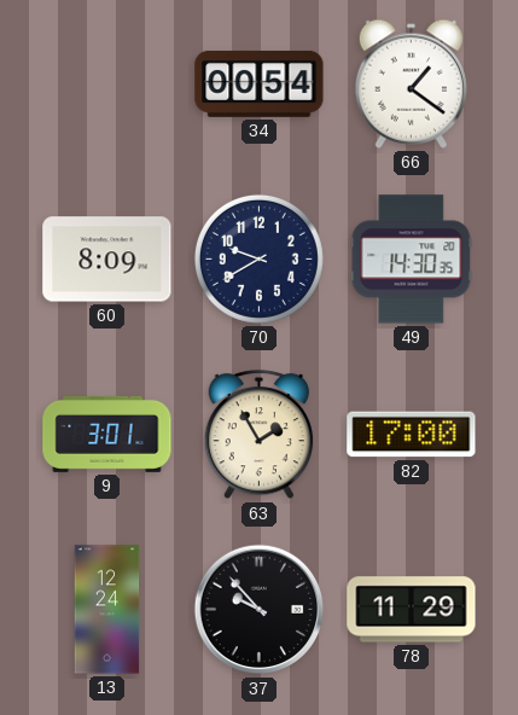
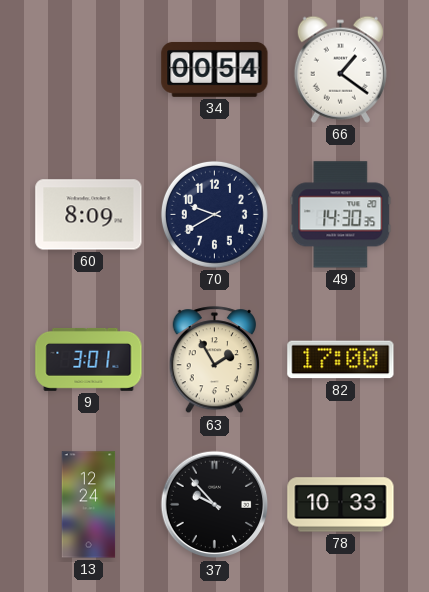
78: 11:29 -> 10:33
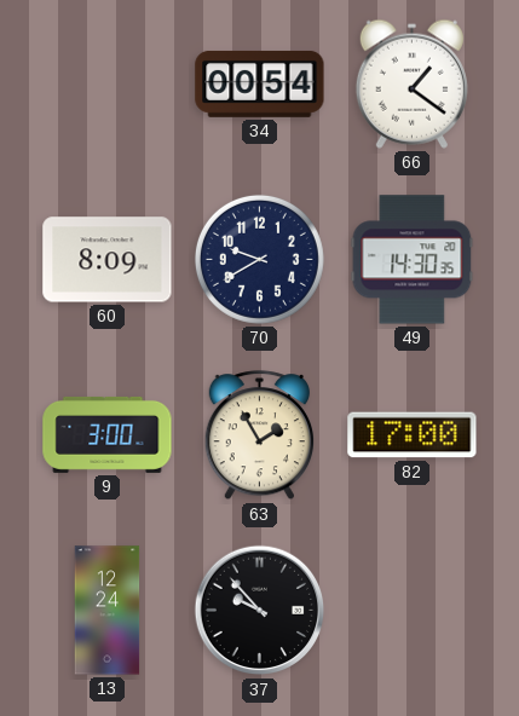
9: 3:01 -> 3:00
78: 10:33 -> none
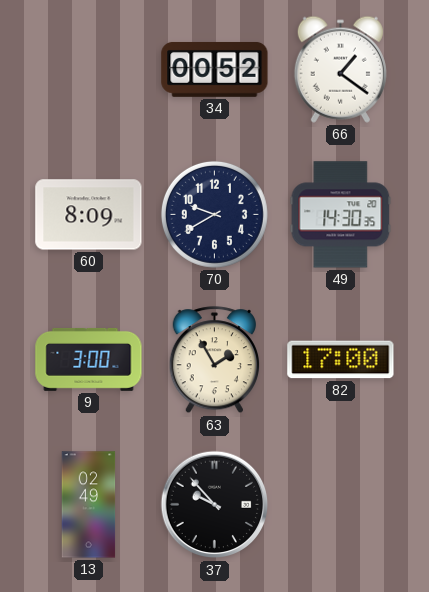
34: 00:54 -> 00:52
13: 12:24 -> 02:49
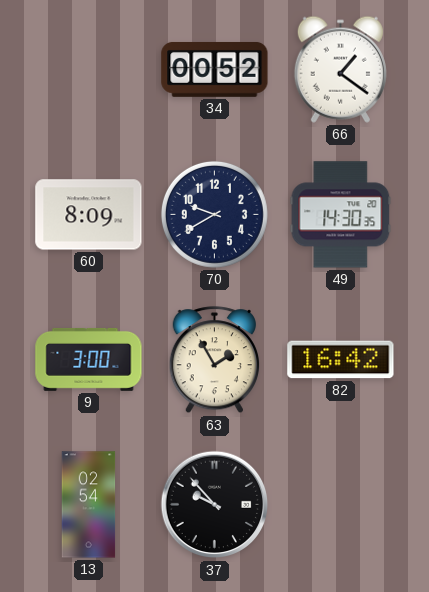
82: 17:00 -> 16:42
13: 02:49 -> 02:54
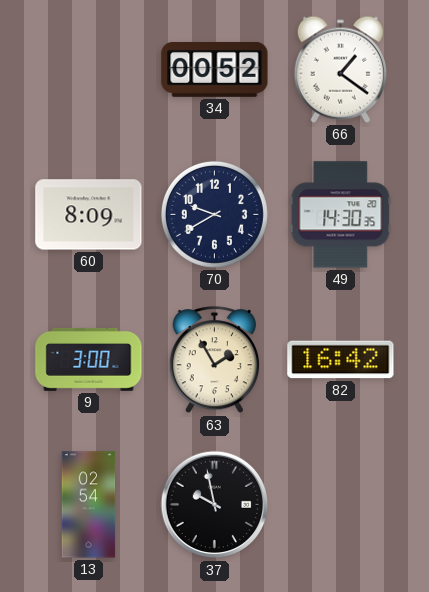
37: 9:53 -> 9:58
